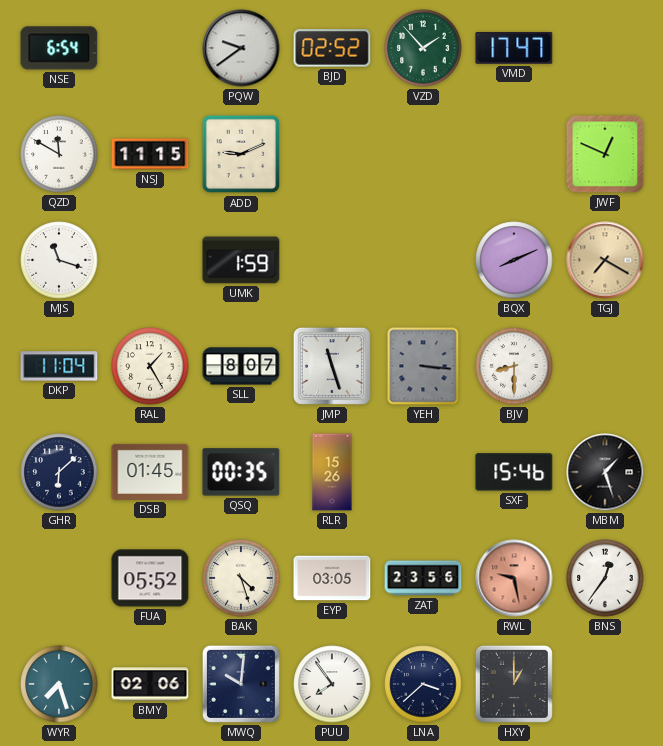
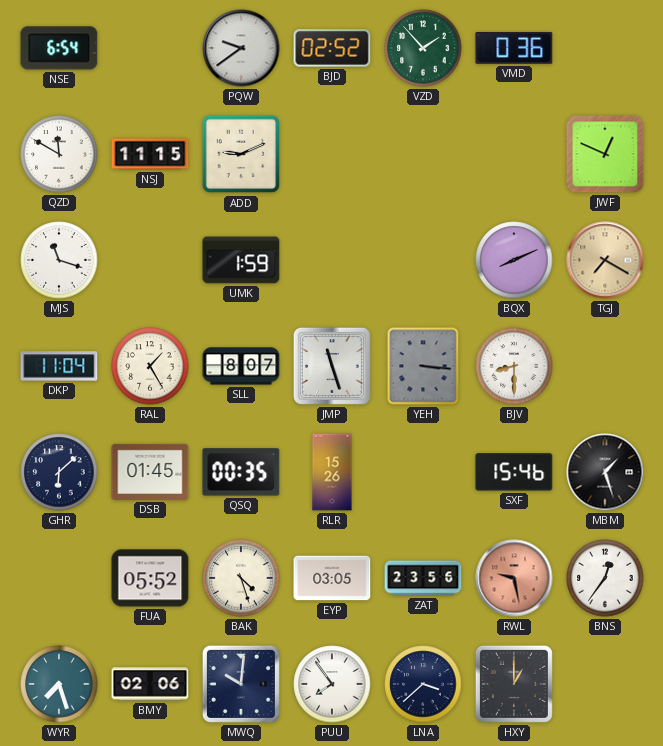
VMD: 17:47 -> 0:36
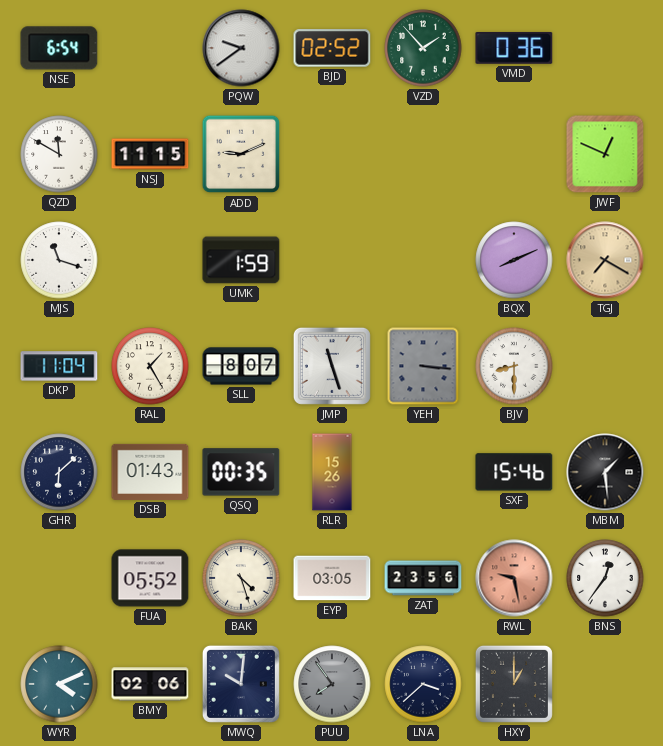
DSB: 01:45 -> 01:43
MBM: 1:27 -> 1:29
WYR: 7:27 -> 4:11
PUU dial: white -> grey
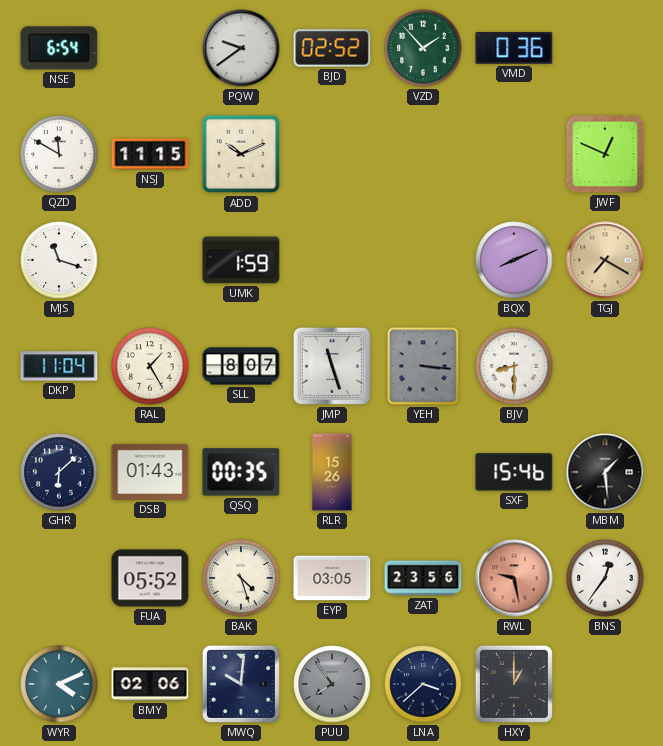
ADD: 9:11 -> 10:11
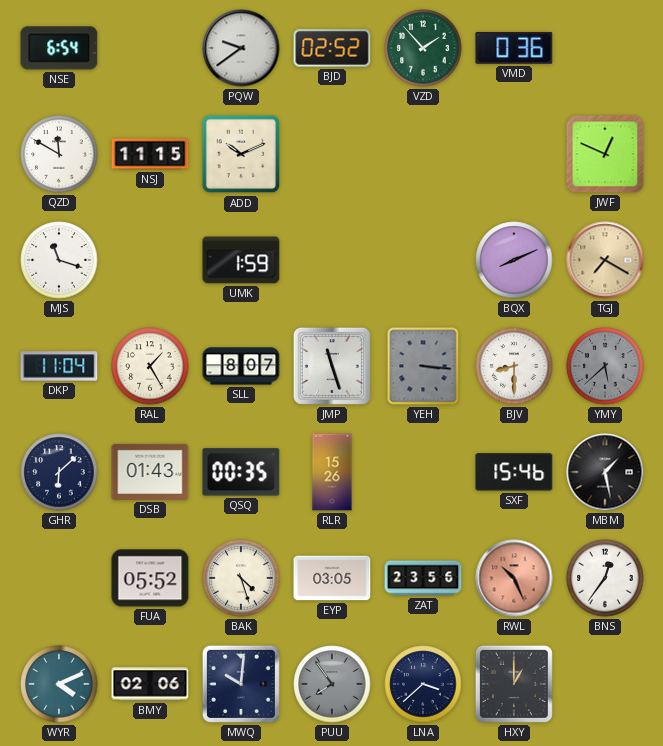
YMY: none -> 5:38
MBM: 1:29 -> 1:28
RWL: 9:28 -> 10:26
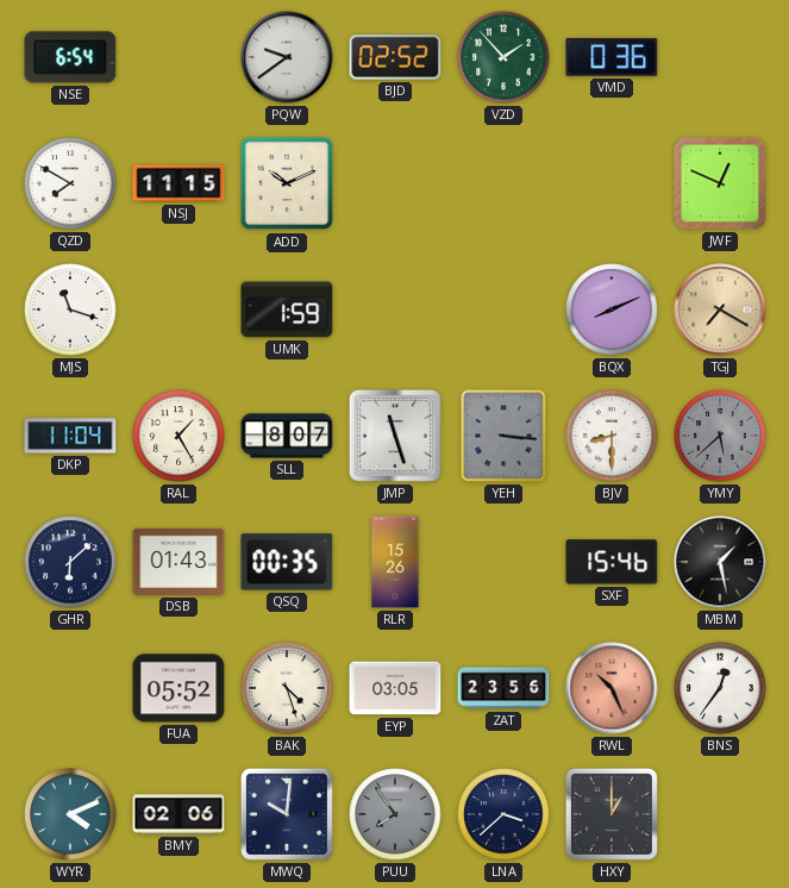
QZD: 11:50 -> 7:50
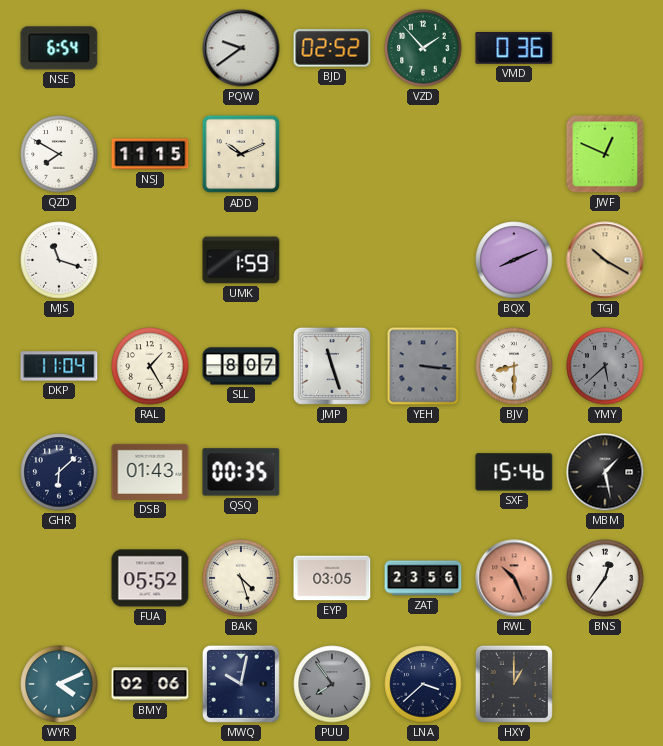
TGJ: 7:20 -> 10:20
RLR: 15:26 -> none
MWQ: 10:01 -> 10:02
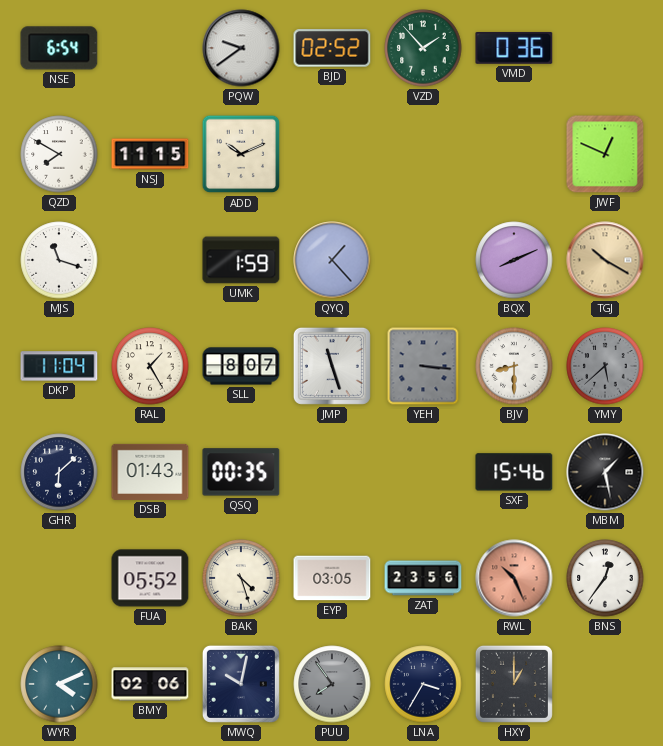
QYQ: none -> 1:23
LNA: 3:38 -> 3:35
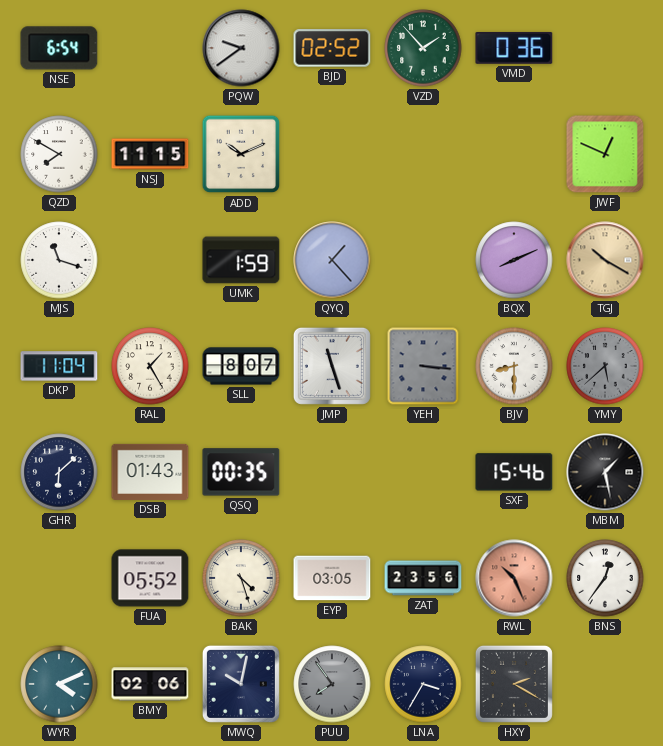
HXY: 1:00 -> 2:20
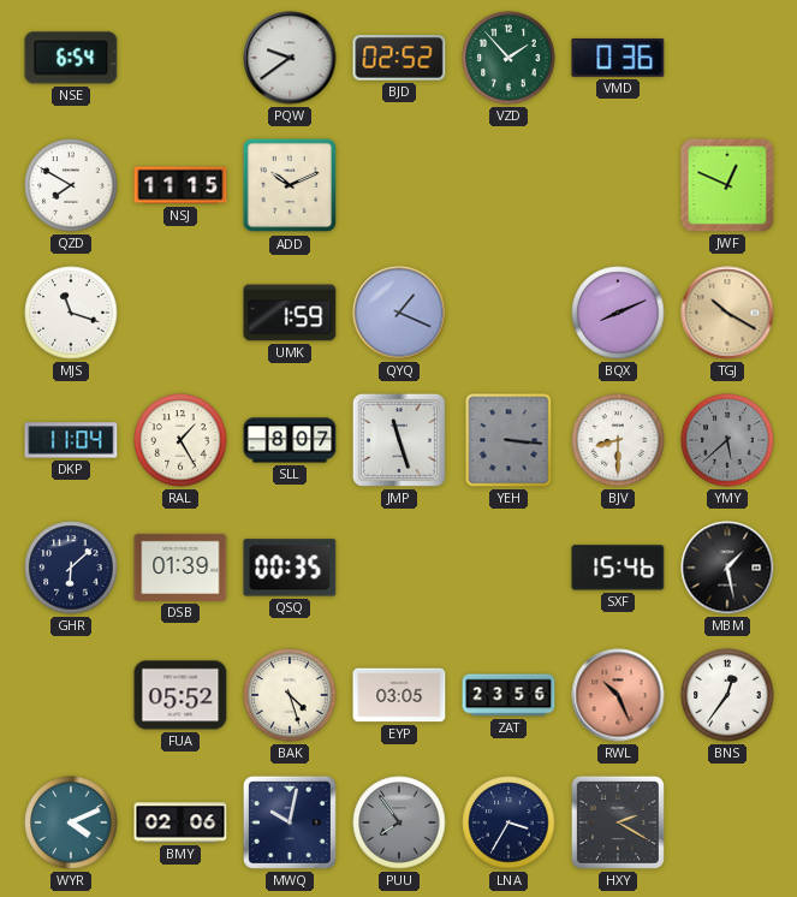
QYQ: 1:23 -> 1:19
DSB: 01:43 -> 01:39
